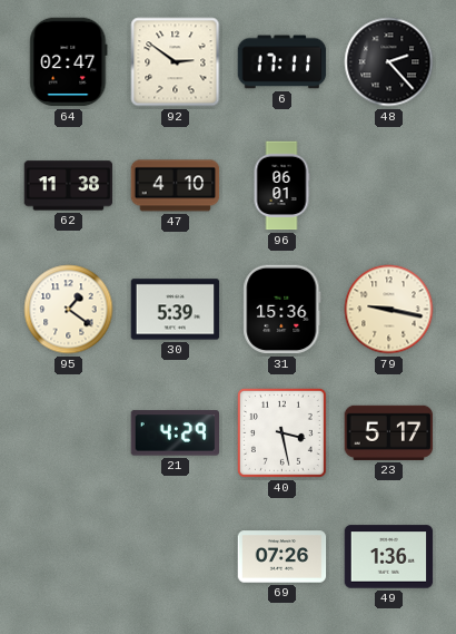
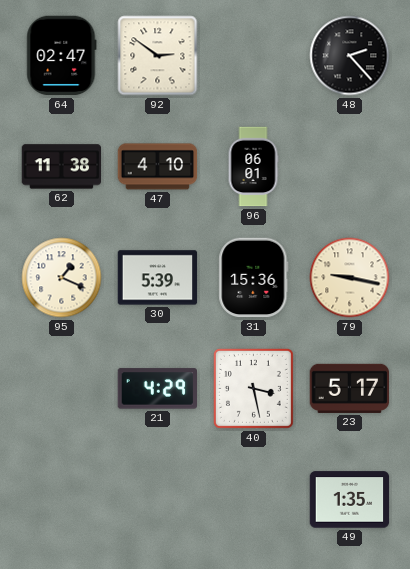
6: 17:11 -> none
95: 1:21 -> 1:19
69: 07:26 -> none
49: 1:36 -> 1:35
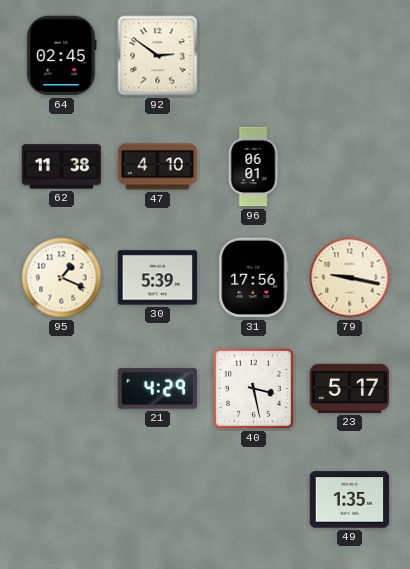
64: 02:47 -> 02:45
48: 2:23 -> none
31: 15:36 -> 17:56
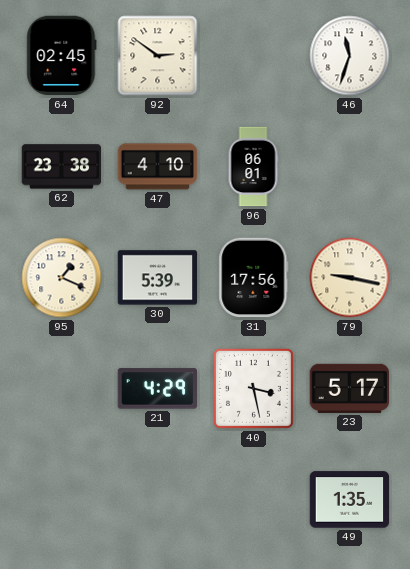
46: none -> 11:33
62: 11:38 -> 23:38
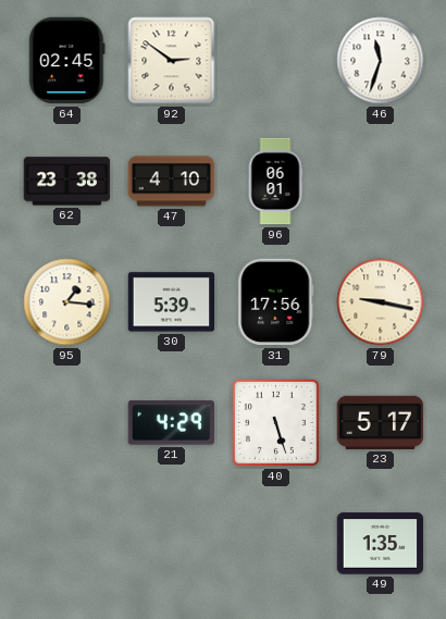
95: 1:19 -> 1:16
40: 3:28 -> 5:27
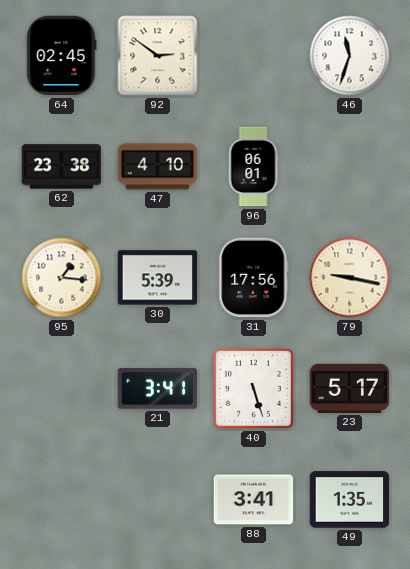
21: 4:29 -> 3:41
88: none -> 3:41
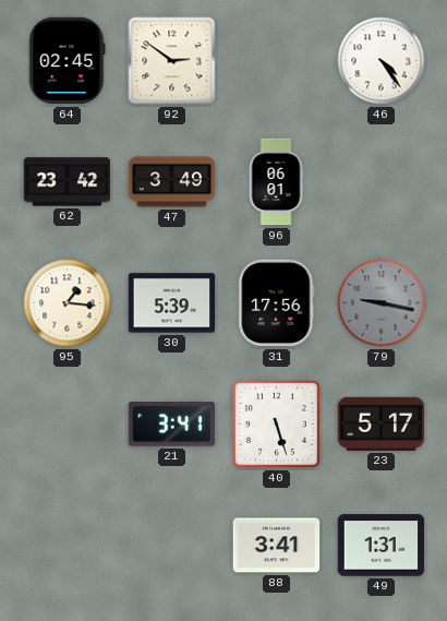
46: 11:33 -> 4:24
62: 23:38 -> 23:42
47: 4:10 -> 3:49
79 dial: cream -> grey
49: 1:35 -> 1:31
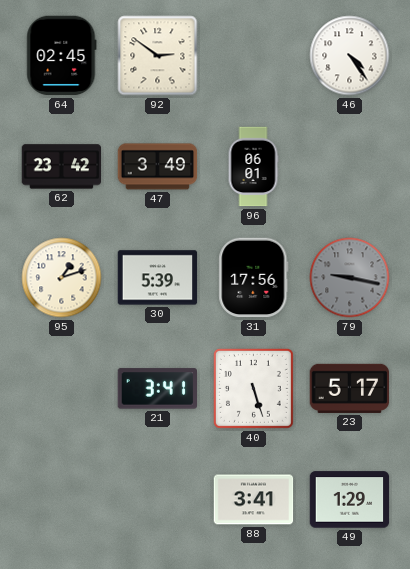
95: 1:16 -> 1:12
49: 1:31 -> 1:29
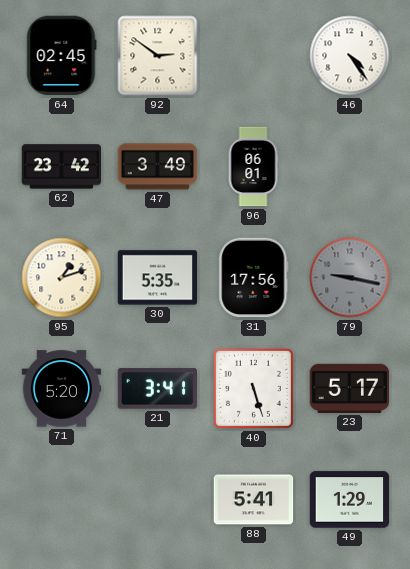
30: 5:39 -> 5:35
71: none -> 5:20
88: 3:41 -> 5:41
